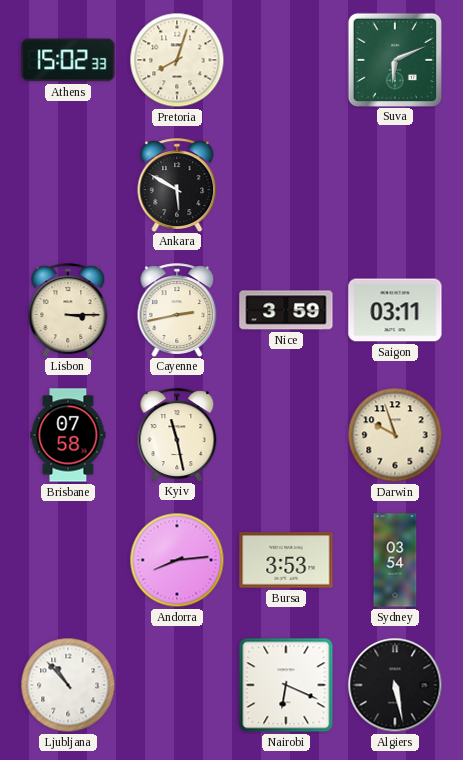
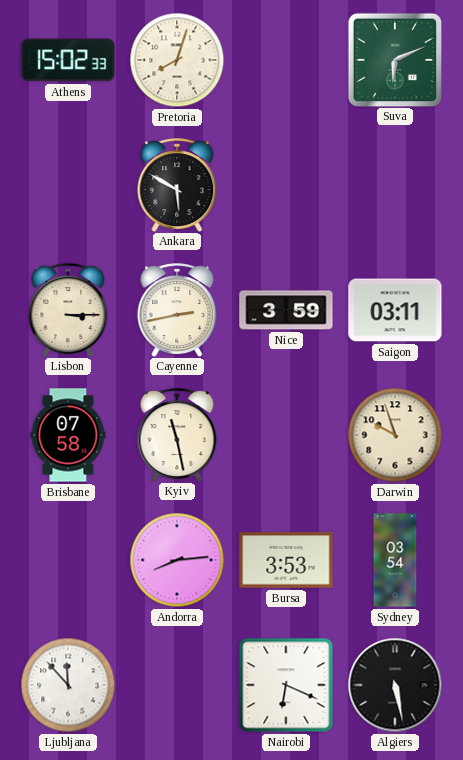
Ljubljana: 10:53 -> 11:53
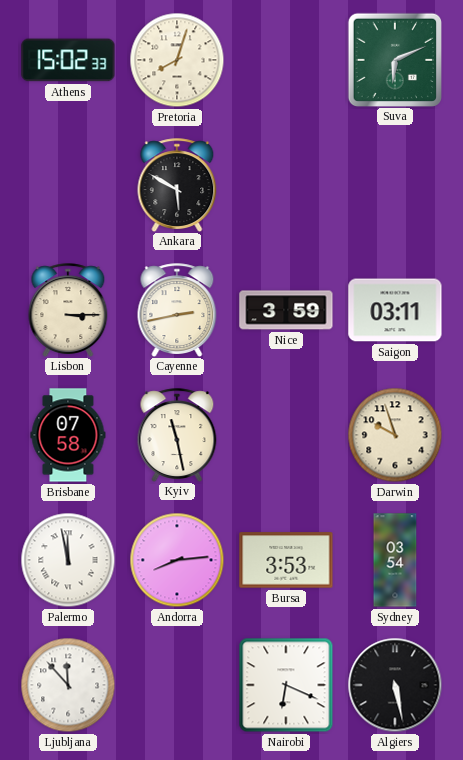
Palermo: none -> 11:58
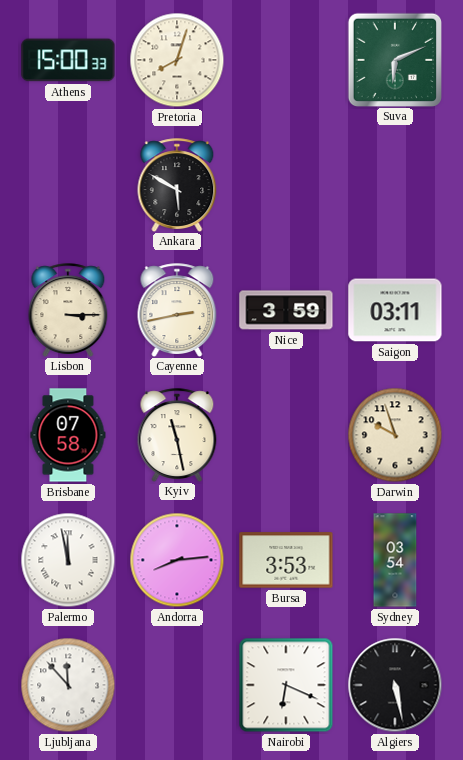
Athens: 15:02 -> 15:00
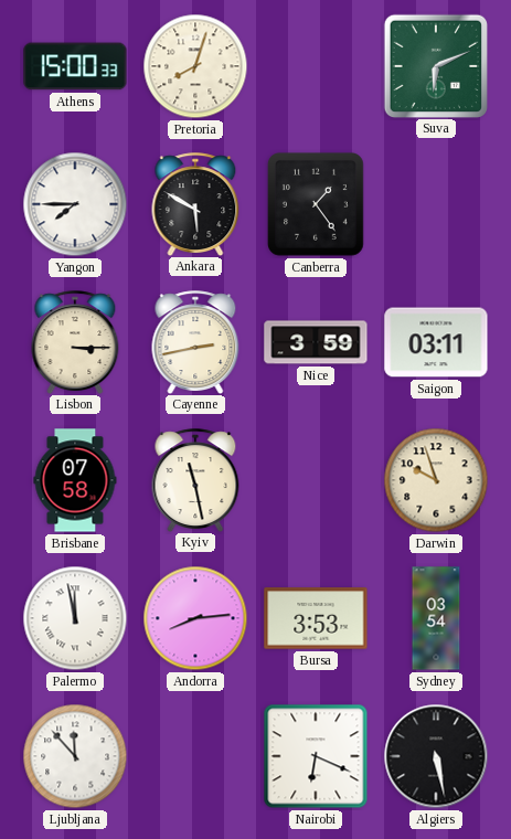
Yangon: none -> 7:45
Canberra: none -> 1:24
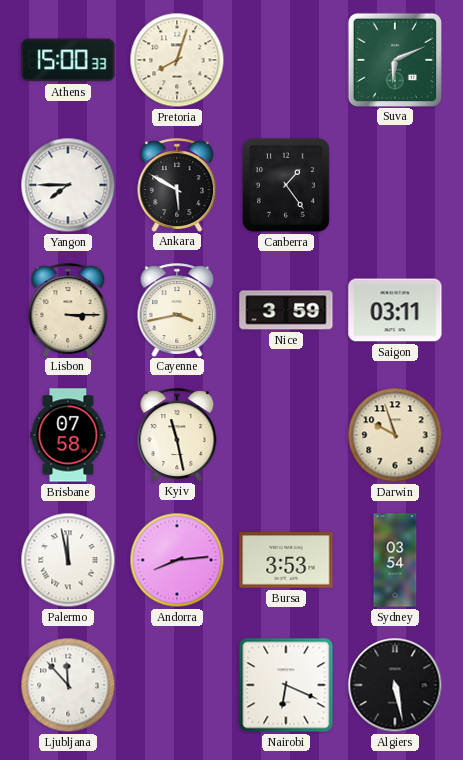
Cayenne: 2:43 -> 3:43
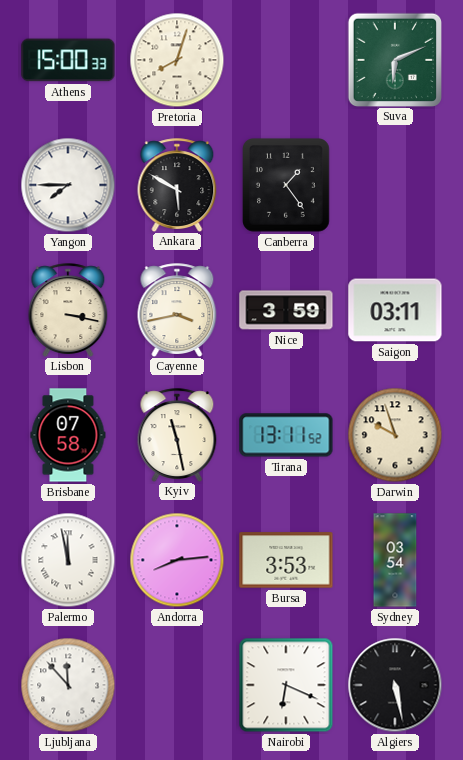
Lisbon: 3:15 -> 3:17
Tirana: none -> 13:11
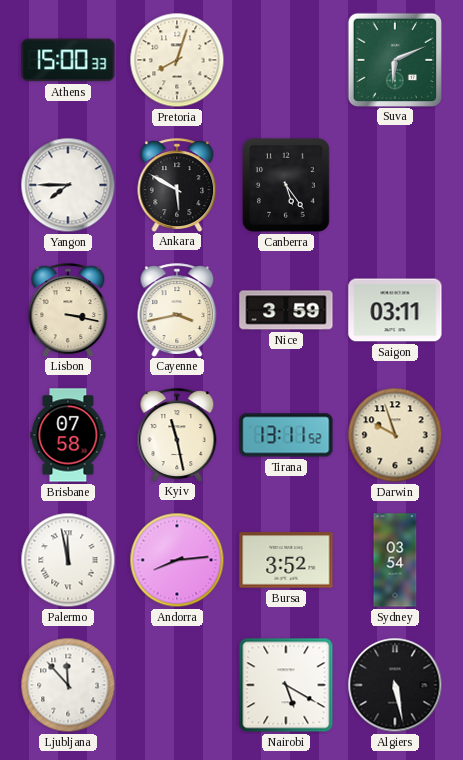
Canberra: 1:24 -> 5:24
Bursa: 3:53 -> 3:52
Nairobi: 6:19 -> 5:20
